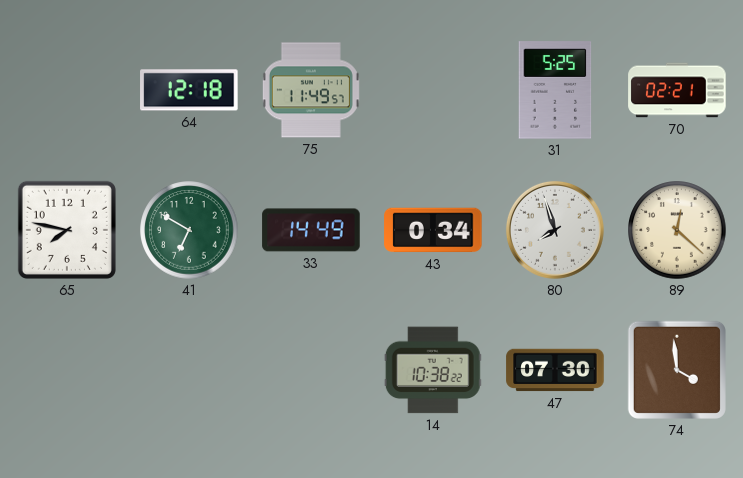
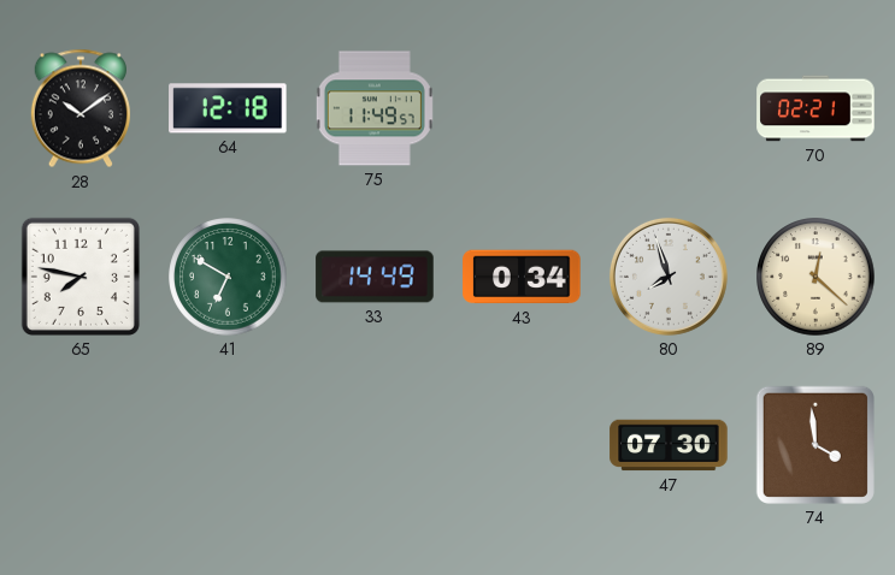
28: none -> 10:09
31: 5:25 -> none
14: 10:38 -> none
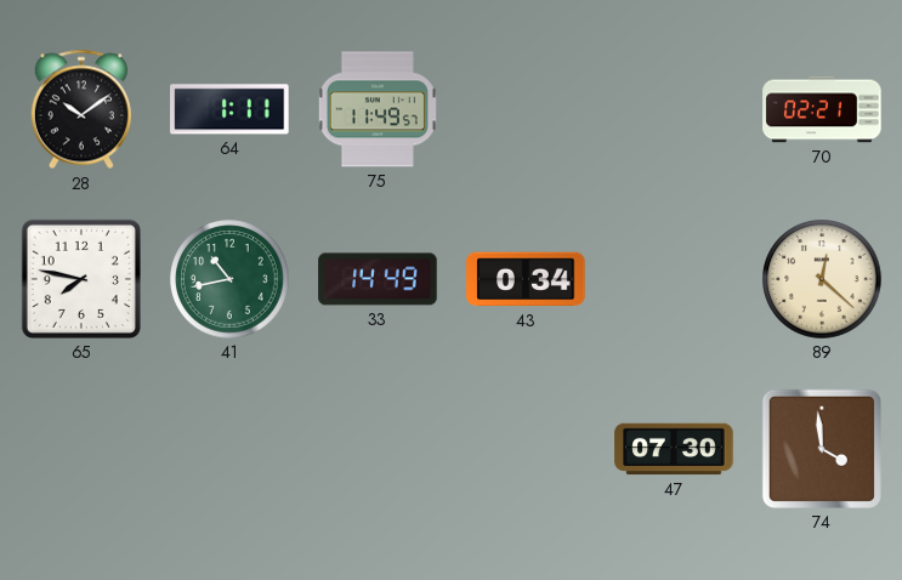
64: 12:18 -> 1:11
41: 6:50 -> 10:43
80: 7:57 -> none
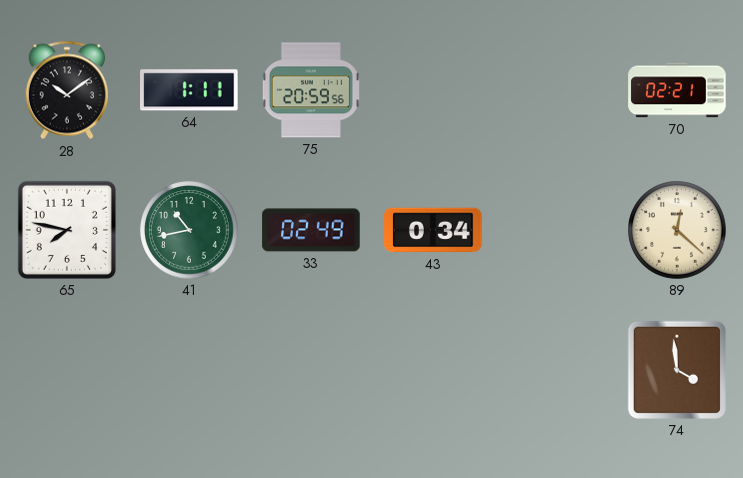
75: 11:49 -> 20:59
33: 14:49 -> 02:49
47: 07:30 -> none
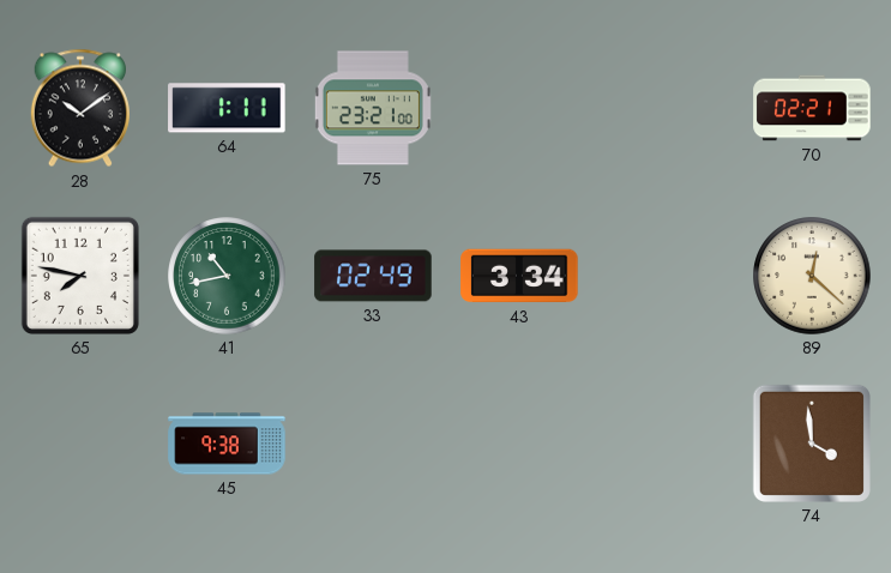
75: 20:59 -> 23:21
43: 0:34 -> 3:34
45: none -> 9:38
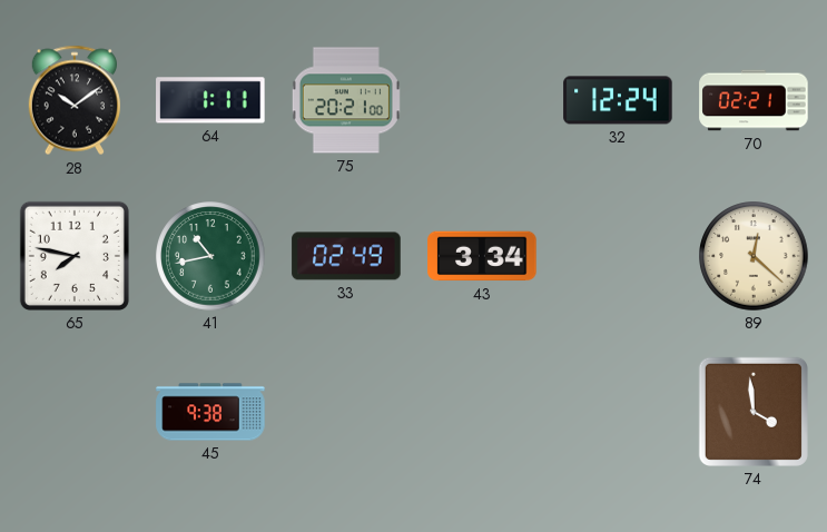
75: 23:21 -> 20:21
32: none -> 12:24
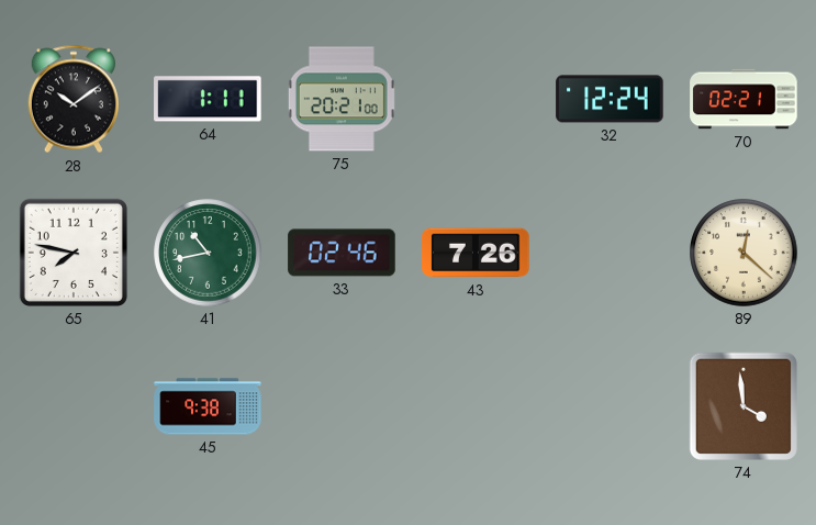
33: 02:49 -> 02:46
43: 3:34 -> 7:26
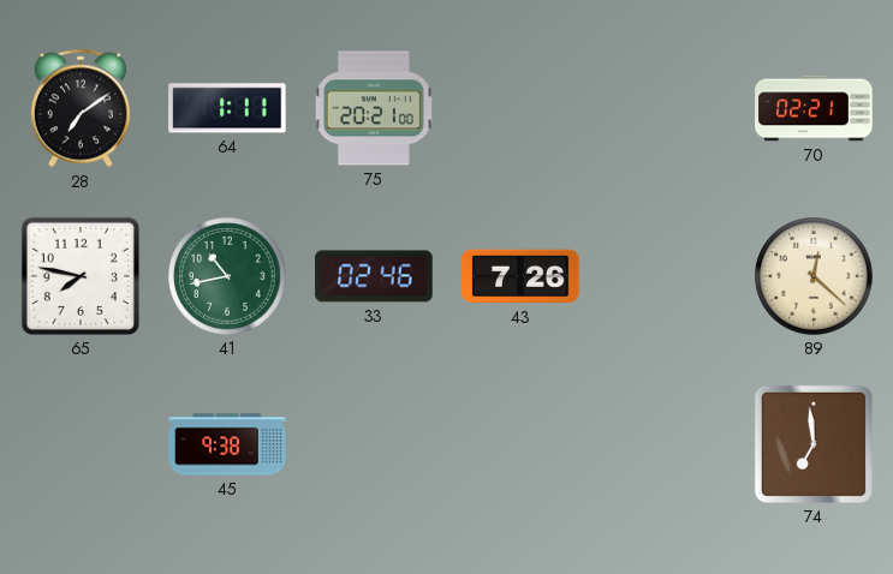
28: 10:09 -> 7:09
32: 12:24 -> none
74: 3:59 -> 6:59
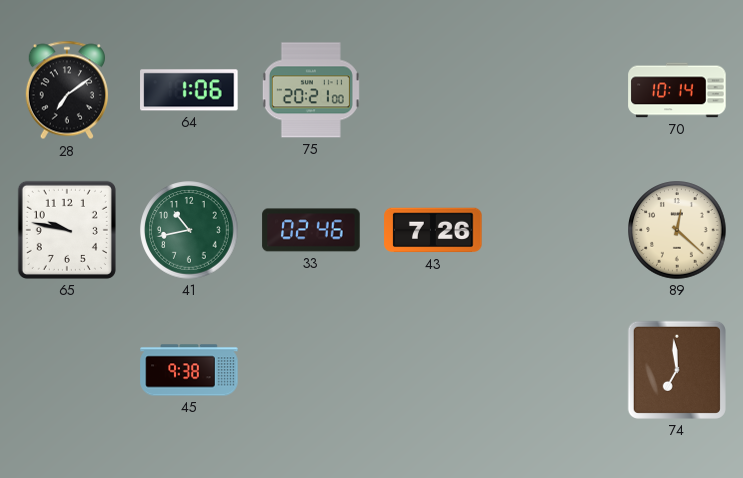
64: 1:11 -> 1:06
70: 02:21 -> 10:14
65: 7:47 -> 9:47
